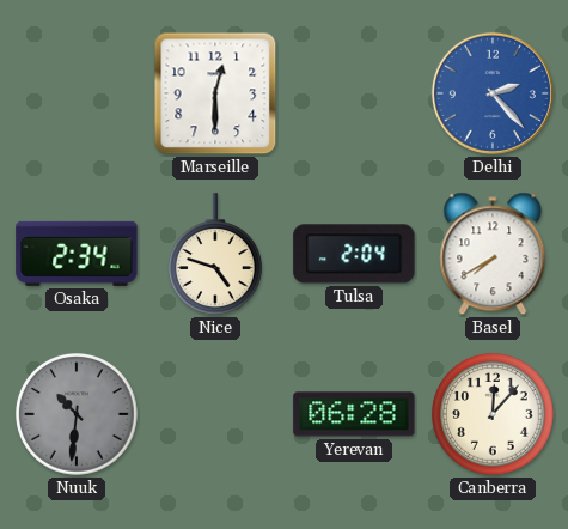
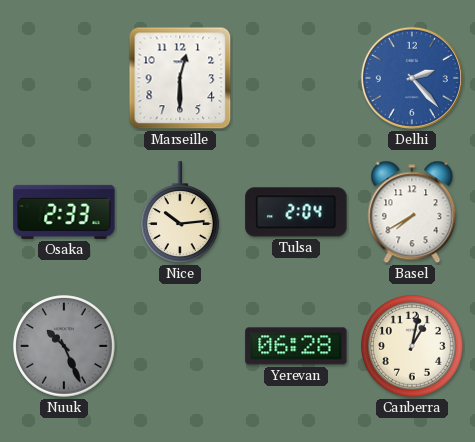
Osaka: 2:34 -> 2:33
Nice: 4:48 -> 10:14
Nuuk: 10:31 -> 10:26
Canberra: 12:07 -> 1:02
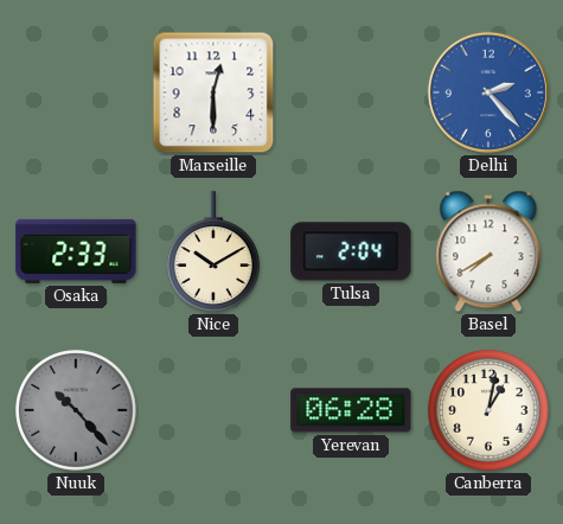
Nice: 10:14 -> 10:10
Nuuk: 10:26 -> 10:23
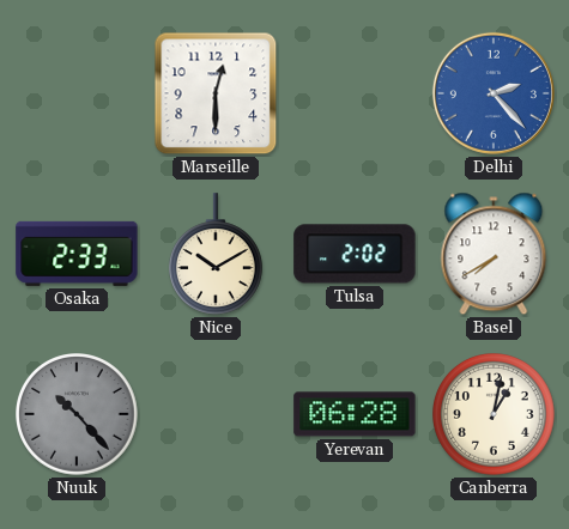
Tulsa: 2:04 -> 2:02
